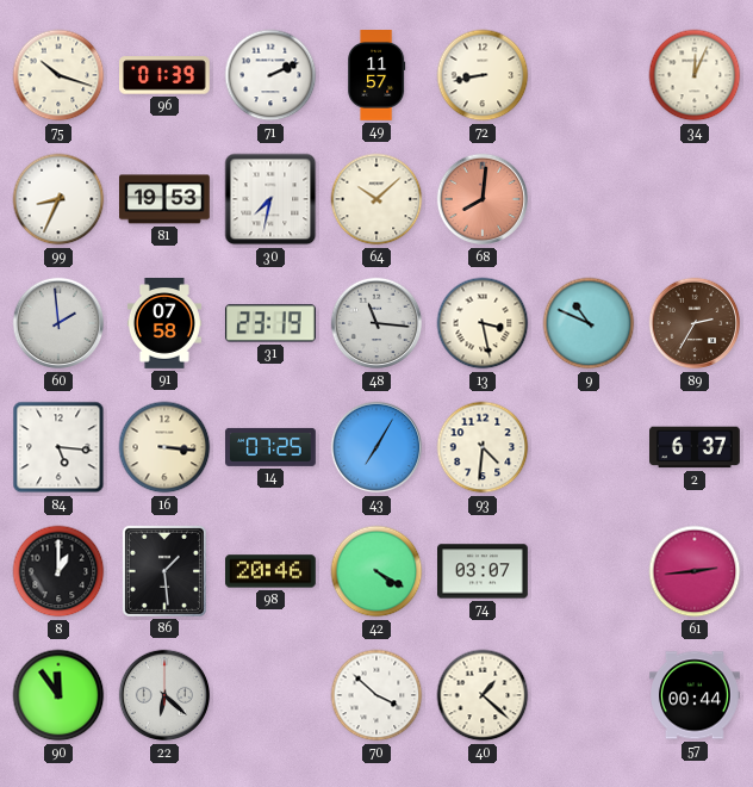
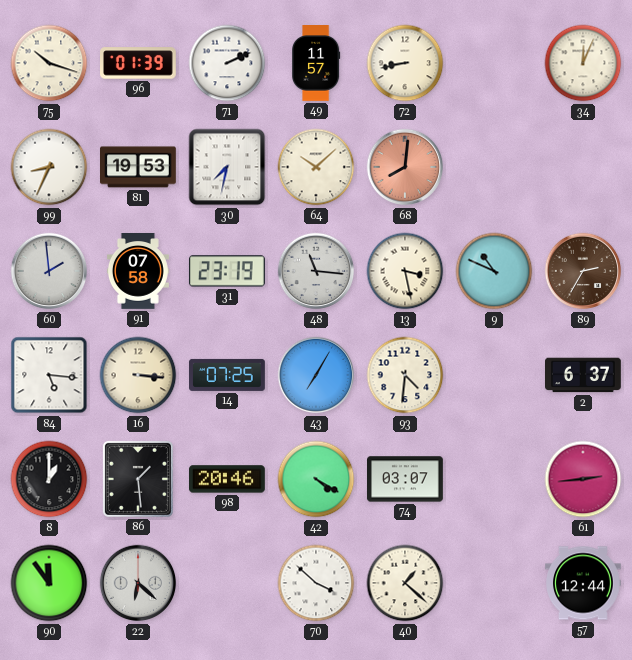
57: 00:44 -> 12:44
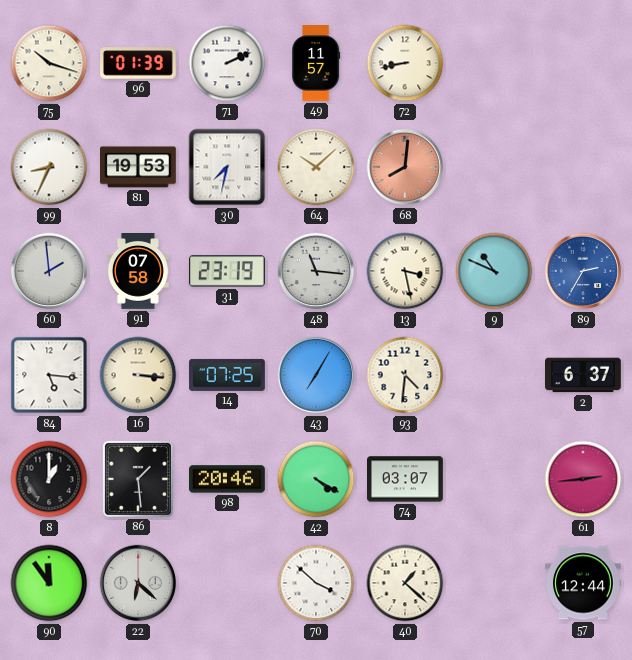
34: 12:04 -> none
89 dial: brown -> blue
